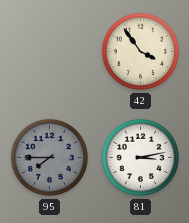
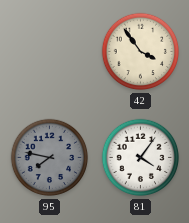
95: 7:45 -> 7:47
81: 3:13 -> 4:06
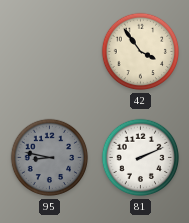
95: 7:47 -> 8:47
81: 4:06 -> 2:11
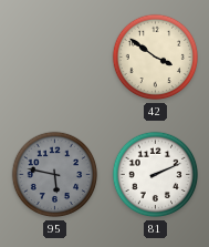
42: 3:54 -> 3:51
95: 8:47 -> 5:47
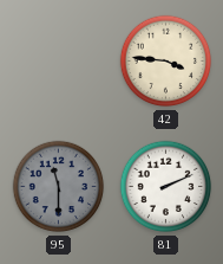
42: 3:51 -> 3:46
95: 5:47 -> 11:30
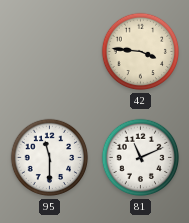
95 dial: grey -> white
81: 2:11 -> 11:11
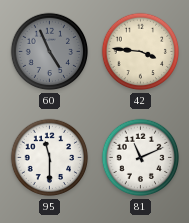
60: none -> 4:56
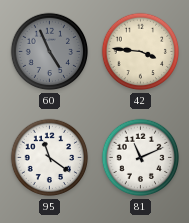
95: 11:30 -> 11:21
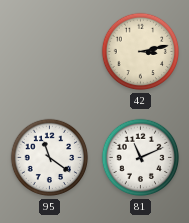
60: 4:56 -> none
42: 3:46 -> 3:13
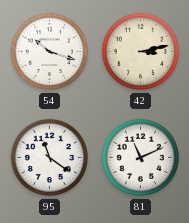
54: none -> 10:18
